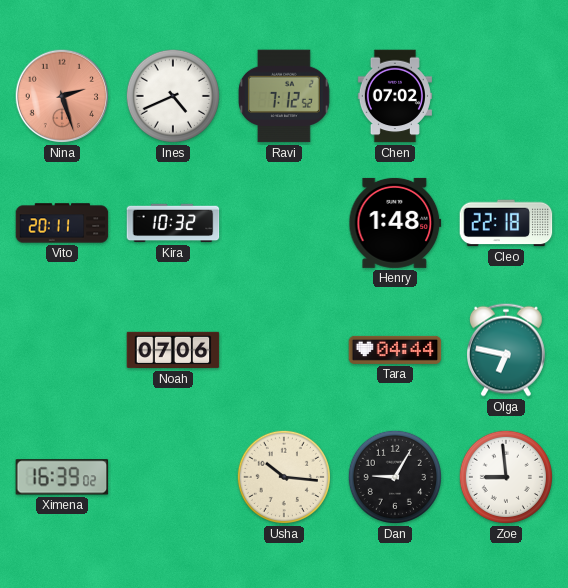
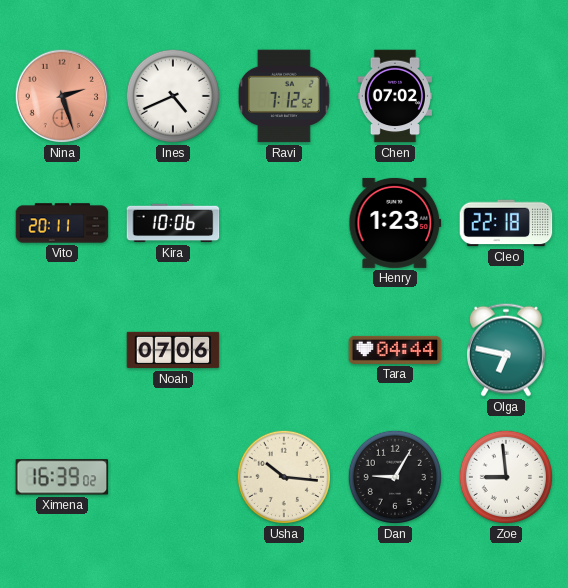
Kira: 10:32 -> 10:06
Henry: 1:48 -> 1:23
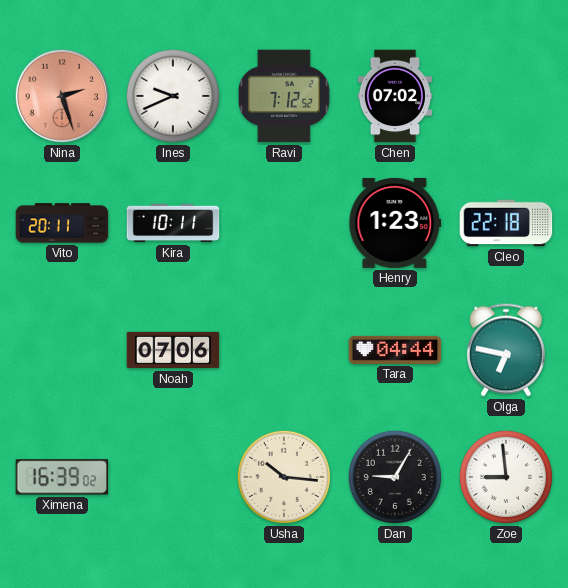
Ines: 4:41 -> 9:41
Kira: 10:06 -> 10:11
